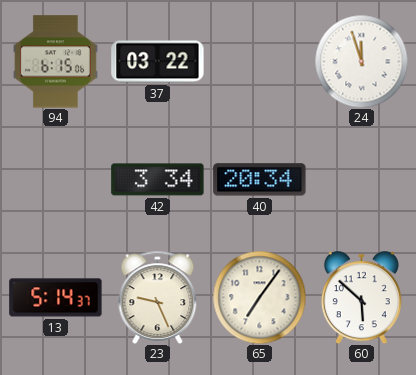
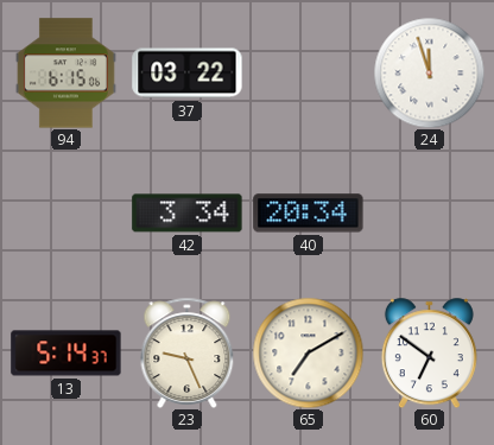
65: 7:06 -> 7:10
60: 5:52 -> 6:51
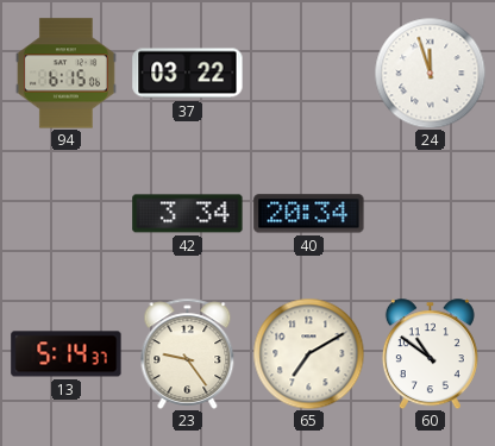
23: 9:26 -> 9:24
60: 6:51 -> 10:51
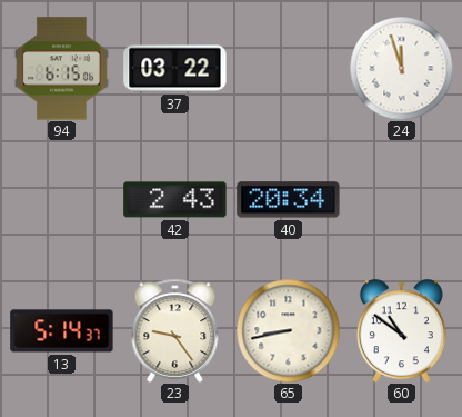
42: 3:34 -> 2:43
65: 7:10 -> 8:43
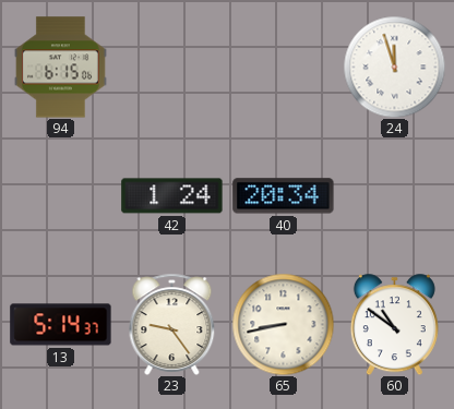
37: 03:22 -> none
42: 2:43 -> 1:24
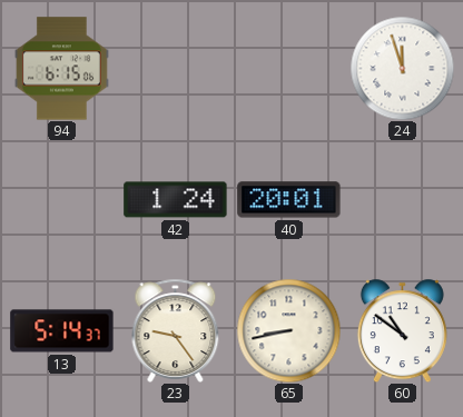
40: 20:34 -> 20:01
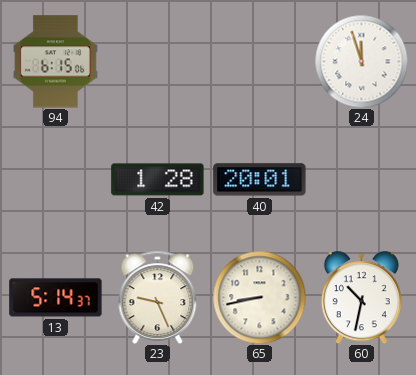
42: 1:24 -> 1:28
23: 9:24 -> 9:26
60: 10:51 -> 10:32
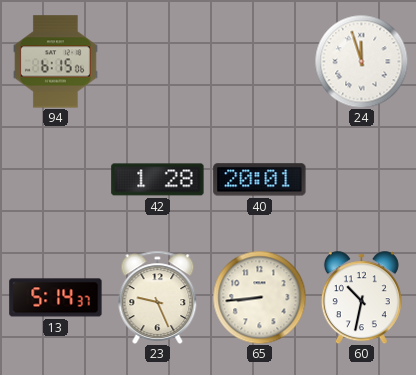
65: 8:43 -> 8:44
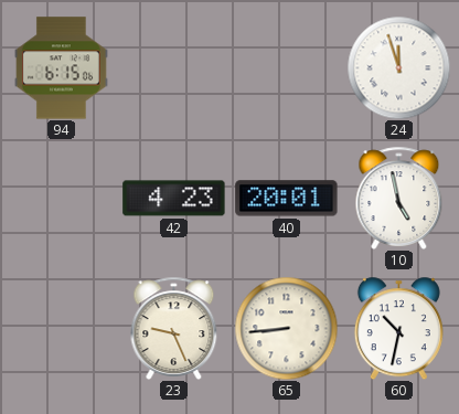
42: 1:28 -> 4:23
10: none -> 4:58
13: 5:14 -> none
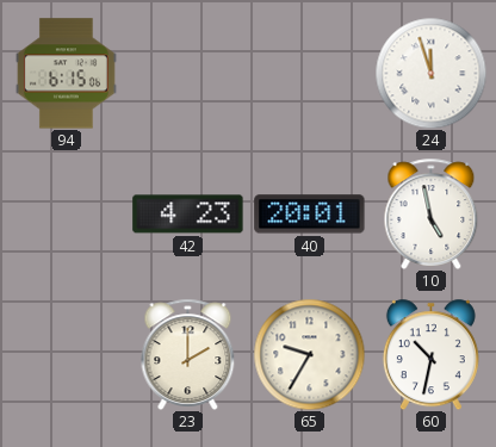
23: 9:26 -> 2:00
65: 8:44 -> 9:35
